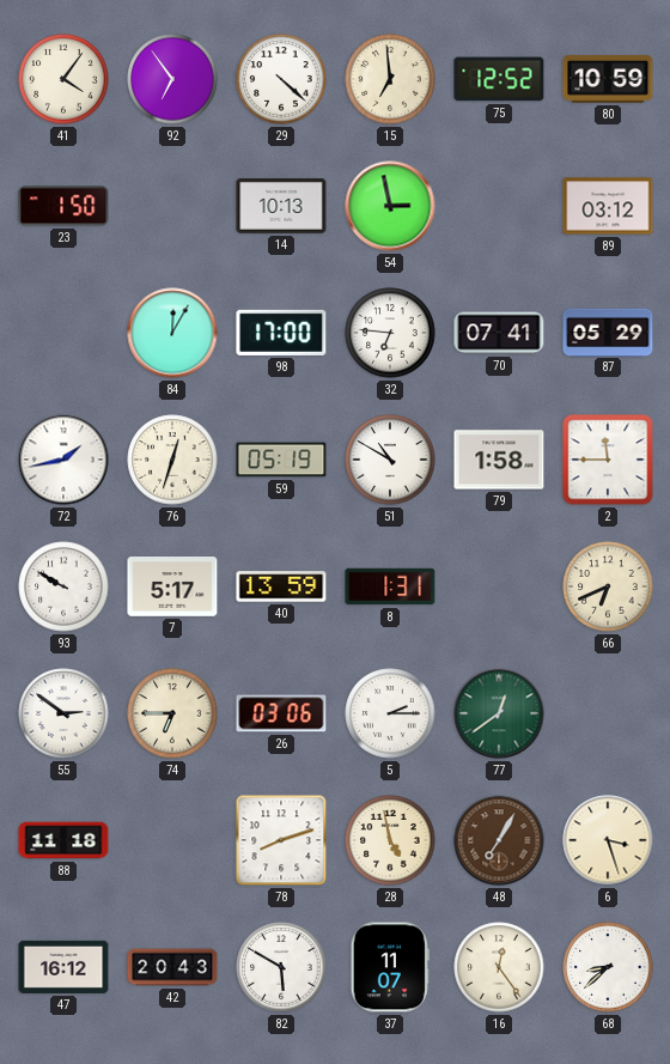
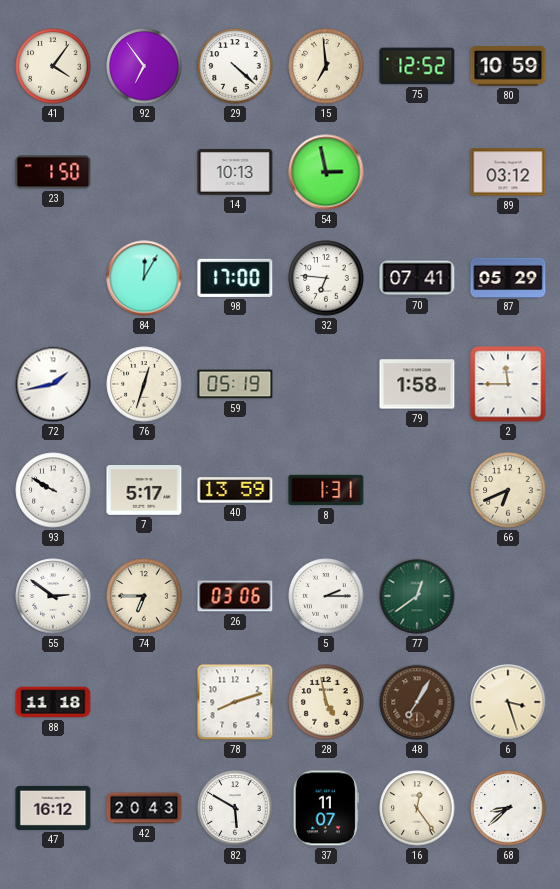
51: 10:50 -> none
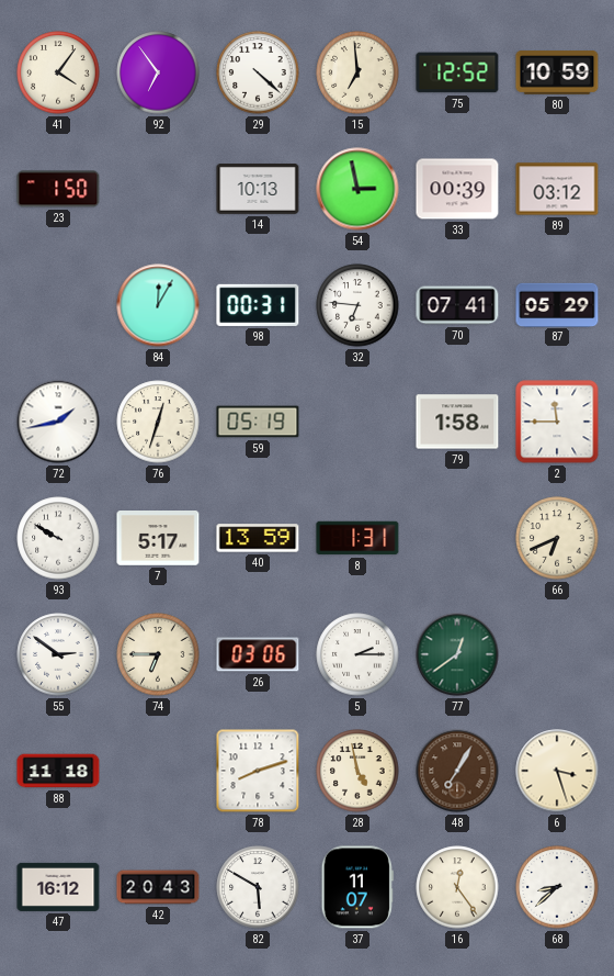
33: none -> 00:39
98: 17:00 -> 00:31
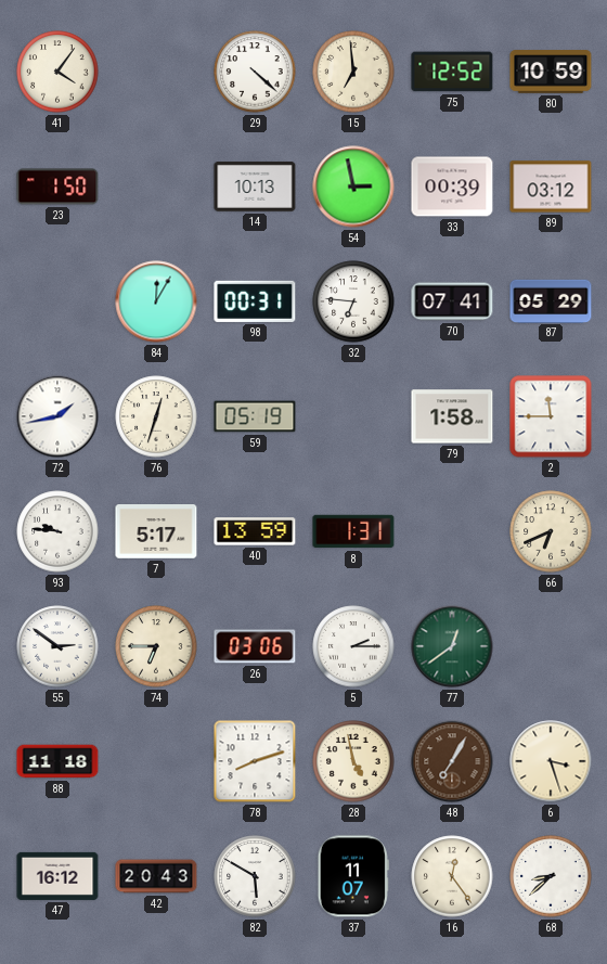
92: 6:54 -> none
93: 9:50 -> 9:46
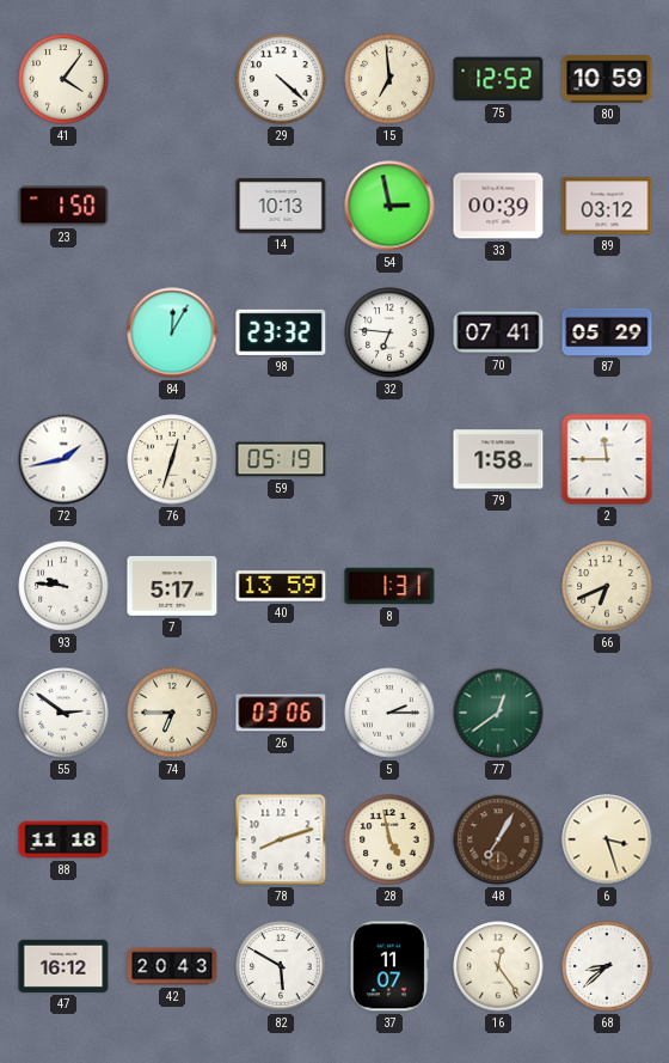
98: 00:31 -> 23:32
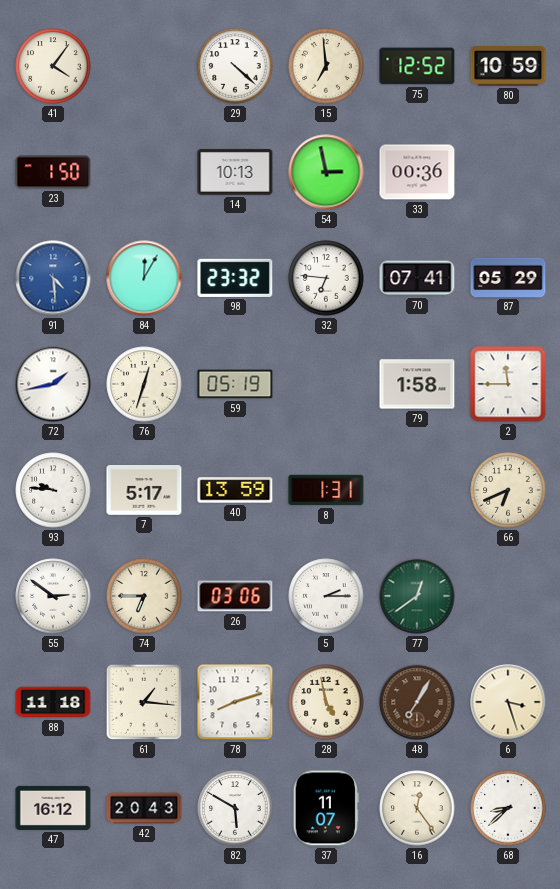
33: 00:39 -> 00:36
89: 03:12 -> none
91: none -> 4:29
61: none -> 1:16
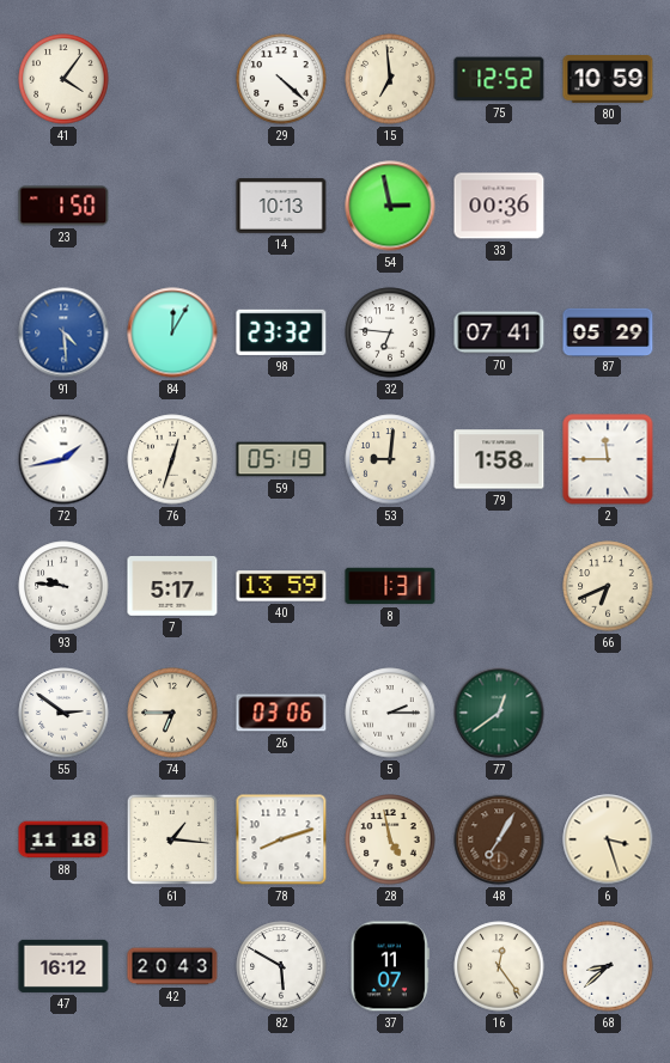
53: none -> 9:01
